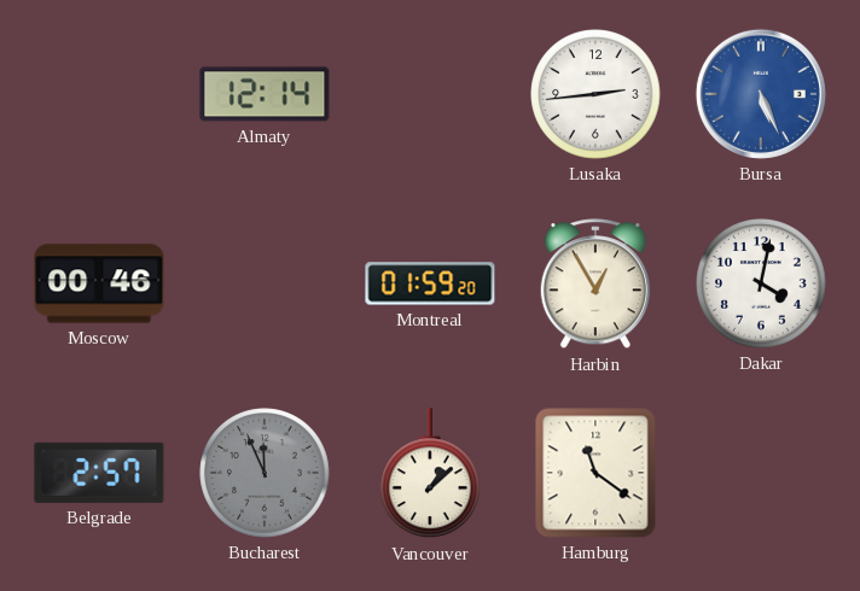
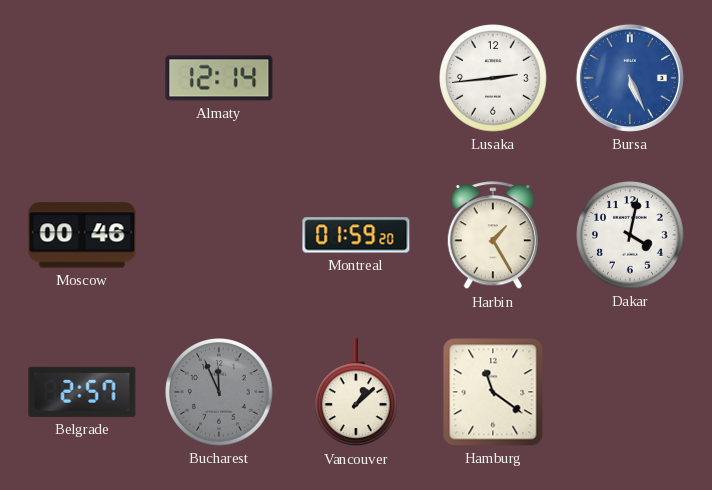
Harbin: 12:55 -> 1:25
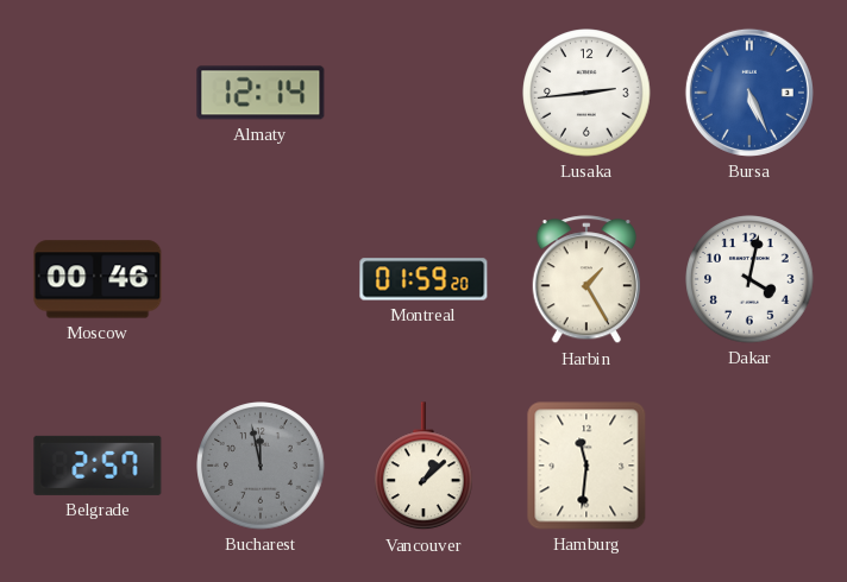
Bucharest: 11:56 -> 11:58
Hamburg: 11:21 -> 11:31
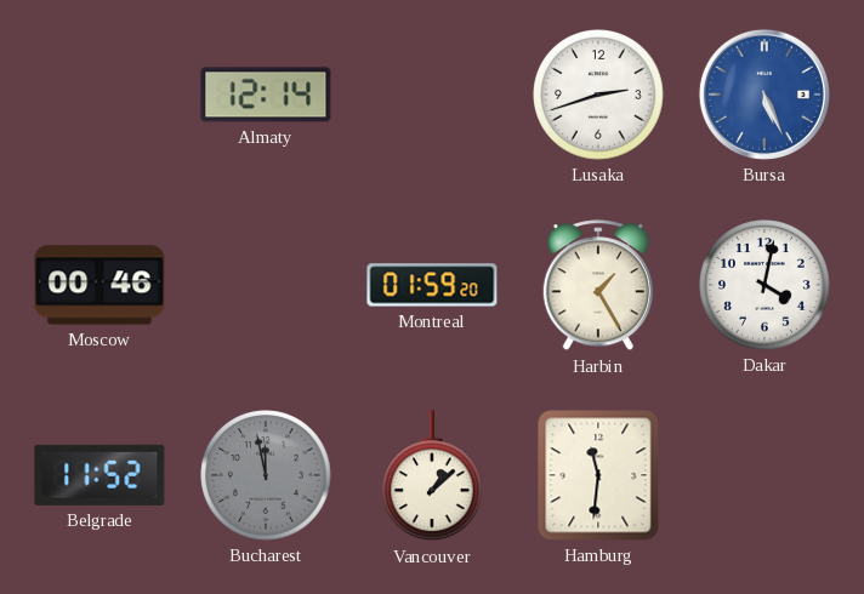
Lusaka: 2:44 -> 2:42
Belgrade: 2:57 -> 11:52
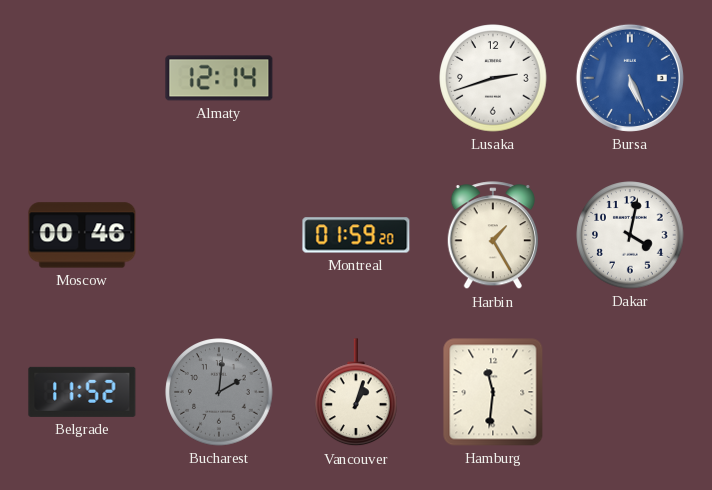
Bucharest: 11:58 -> 2:01
Vancouver: 1:08 -> 1:03
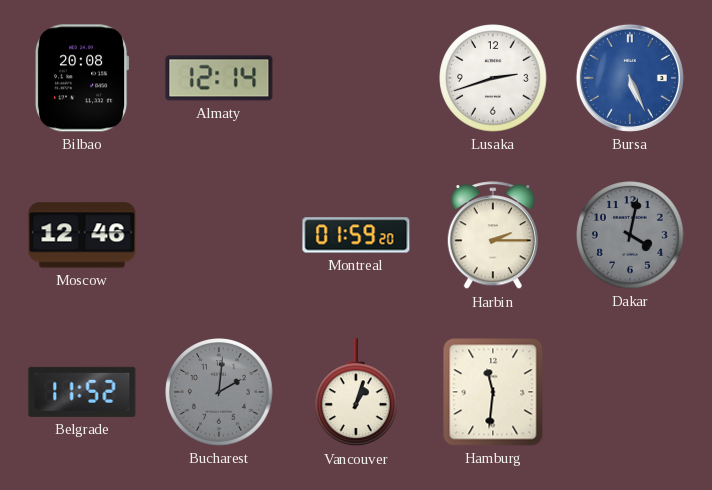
Bilbao: none -> 20:08
Moscow: 00:46 -> 12:46
Harbin: 1:25 -> 2:15
Dakar dial: white -> grey
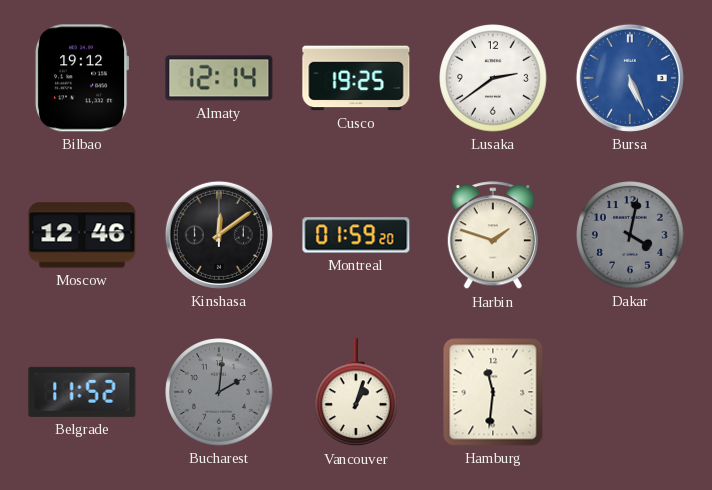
Bilbao: 20:08 -> 19:12
Cusco: none -> 19:25
Lusaka: 2:42 -> 2:39
Kinshasa: none -> 12:09
Harbin: 2:15 -> 1:48
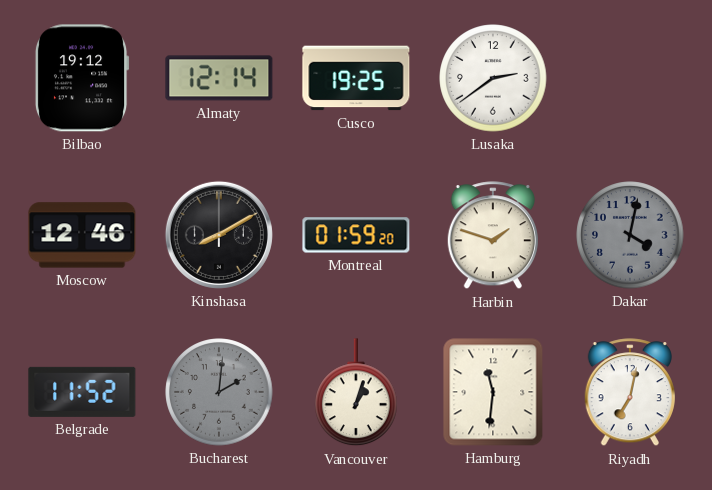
Bursa: 5:26 -> none
Kinshasa: 12:09 -> 8:10
Riyadh: none -> 7:02
